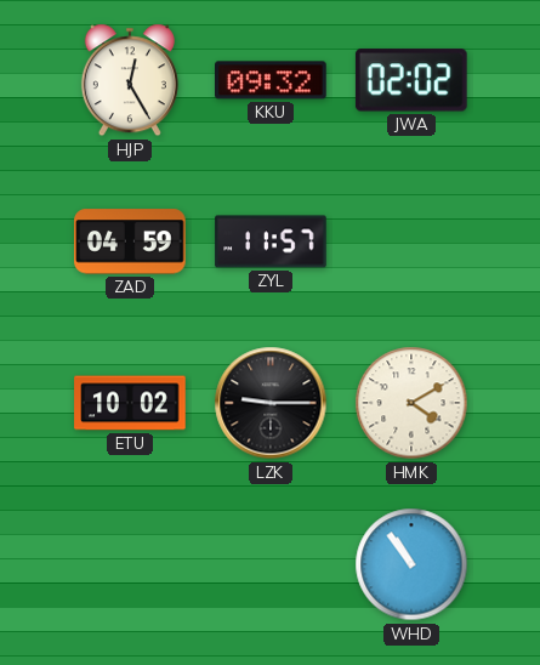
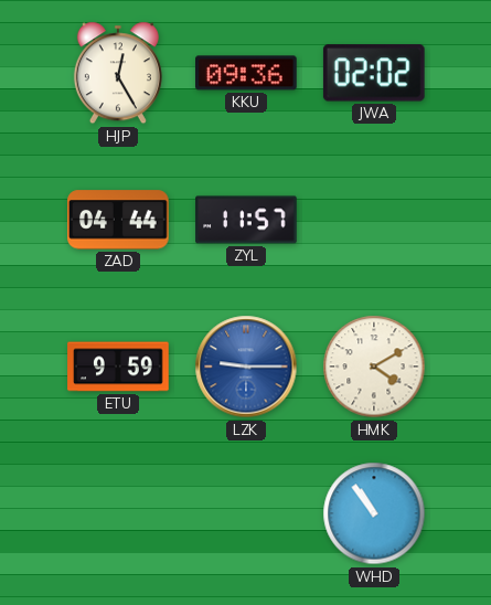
KKU: 09:32 -> 09:36
ZAD: 04:59 -> 04:44
ETU: 10:02 -> 9:59
LZK dial: black -> blue
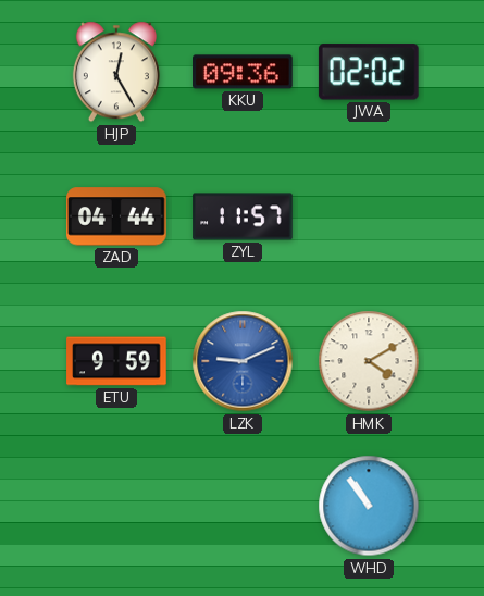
LZK: 9:15 -> 9:11
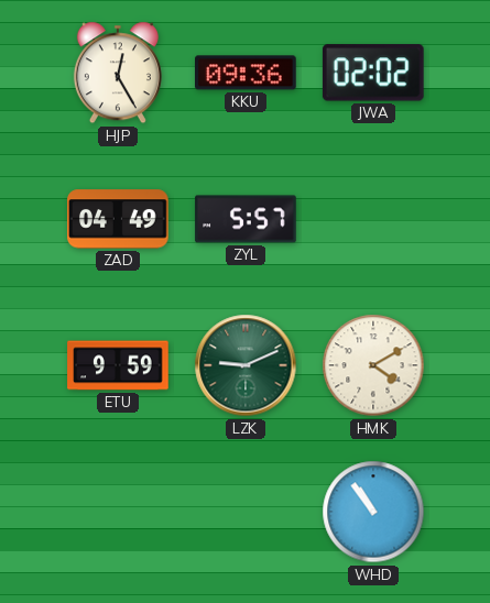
ZAD: 04:44 -> 04:49
ZYL: 11:57 -> 5:57
LZK dial: blue -> green
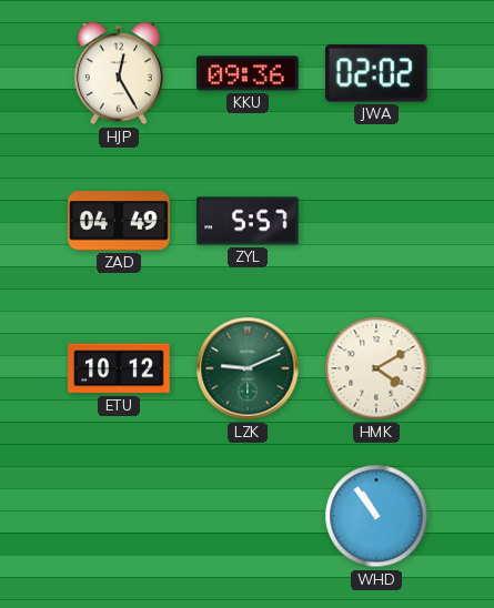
ETU: 9:59 -> 10:12
